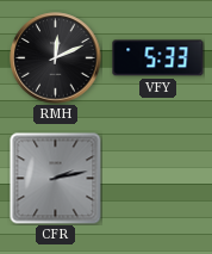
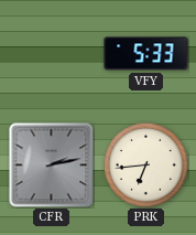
RMH: 12:11 -> none
PRK: none -> 6:44
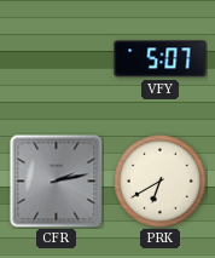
VFY: 5:33 -> 5:07
PRK: 6:44 -> 6:40
